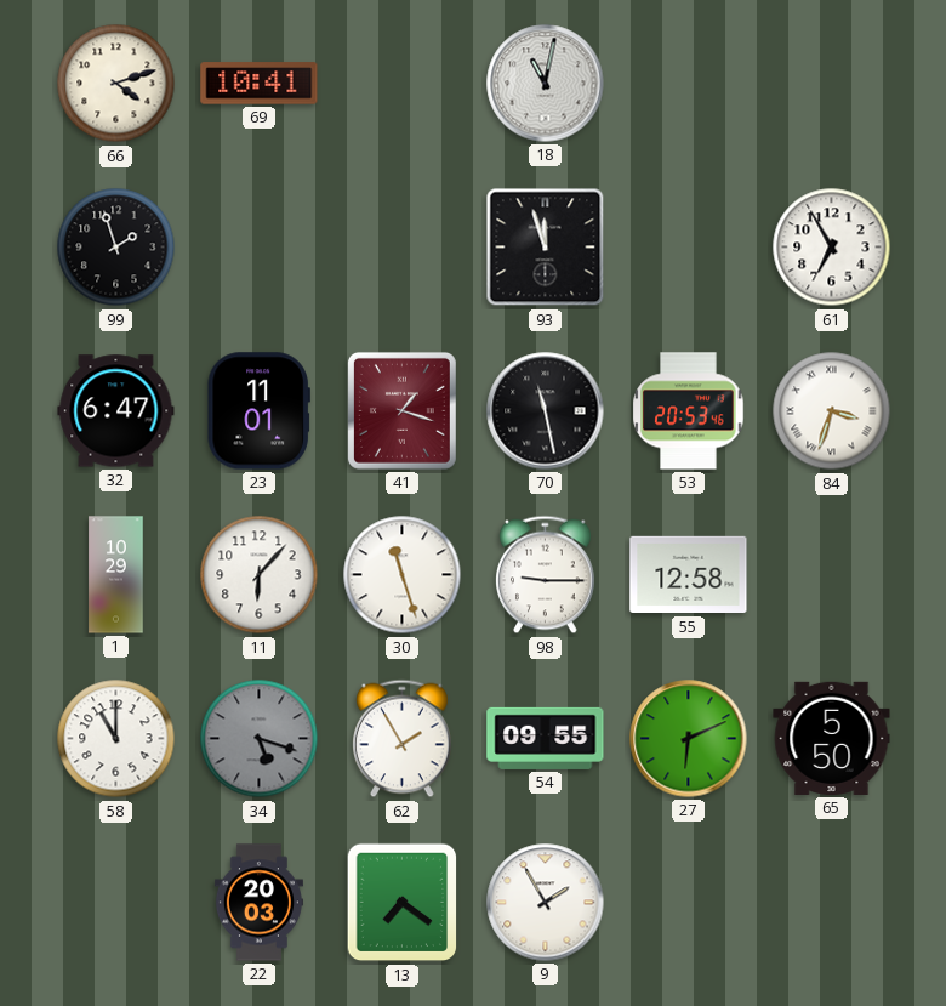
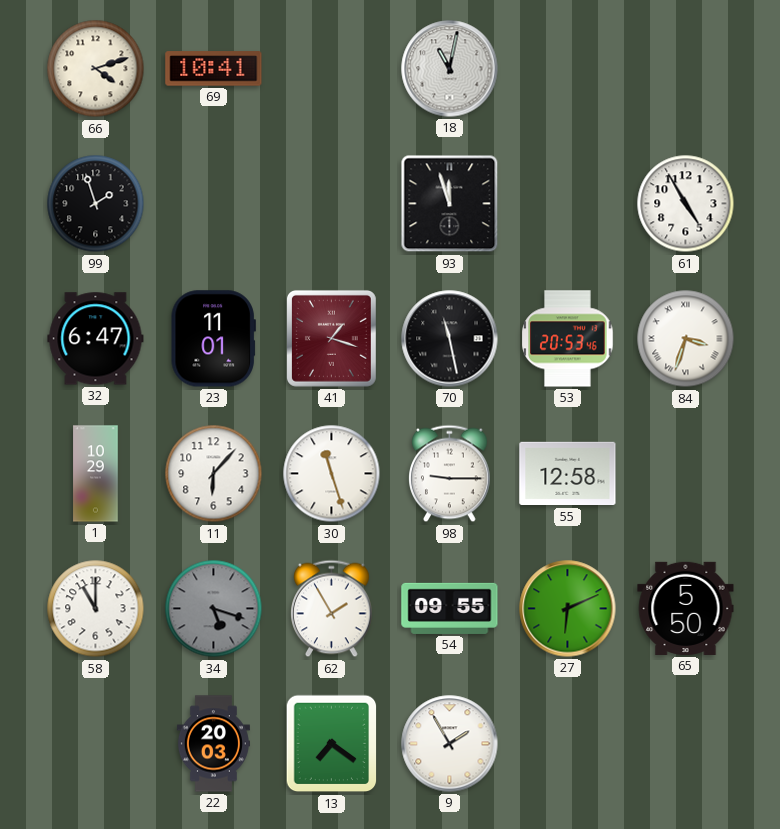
61: 6:55 -> 4:55
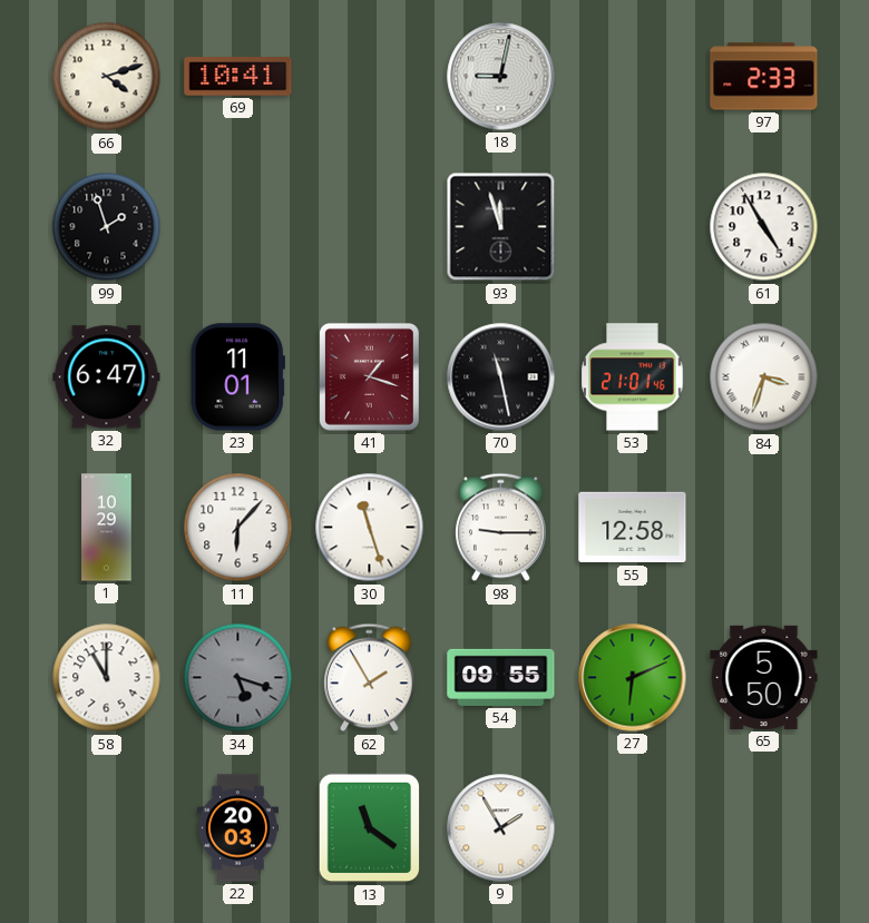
18: 11:02 -> 9:02
97: none -> 2:33
53: 20:53 -> 21:01
13: 7:21 -> 11:21
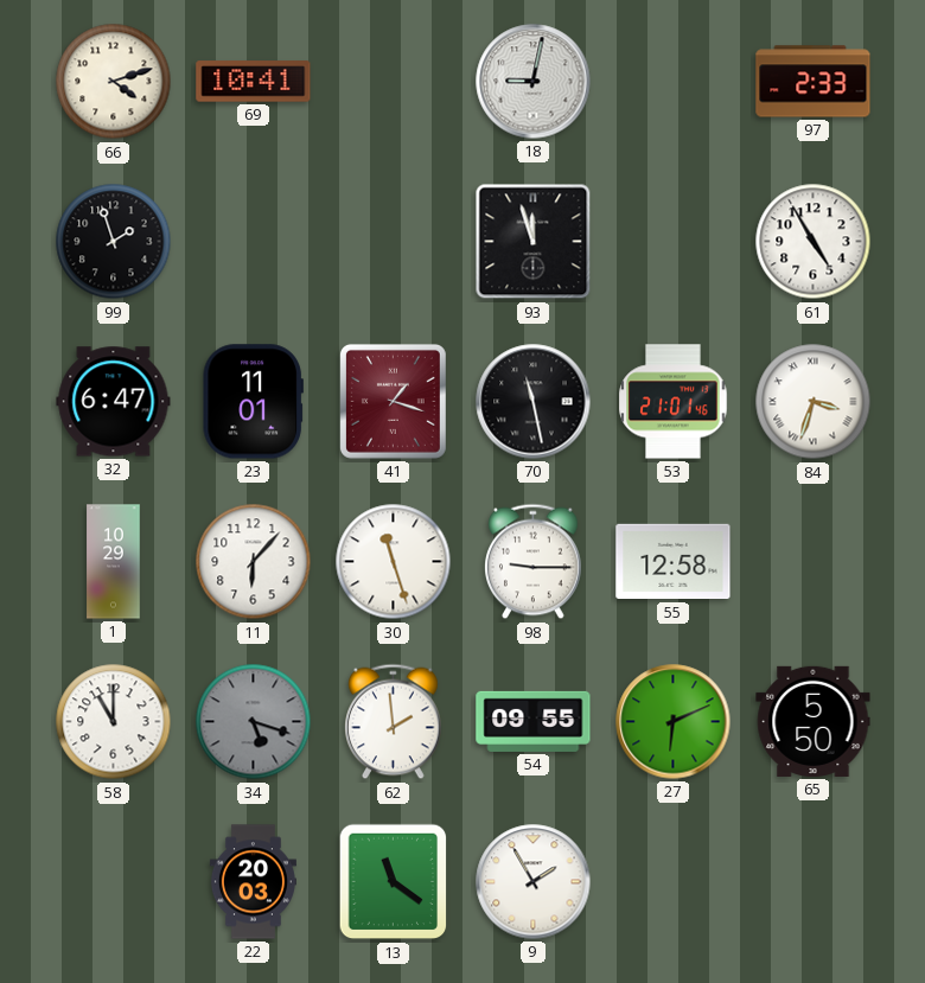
62: 1:55 -> 1:59
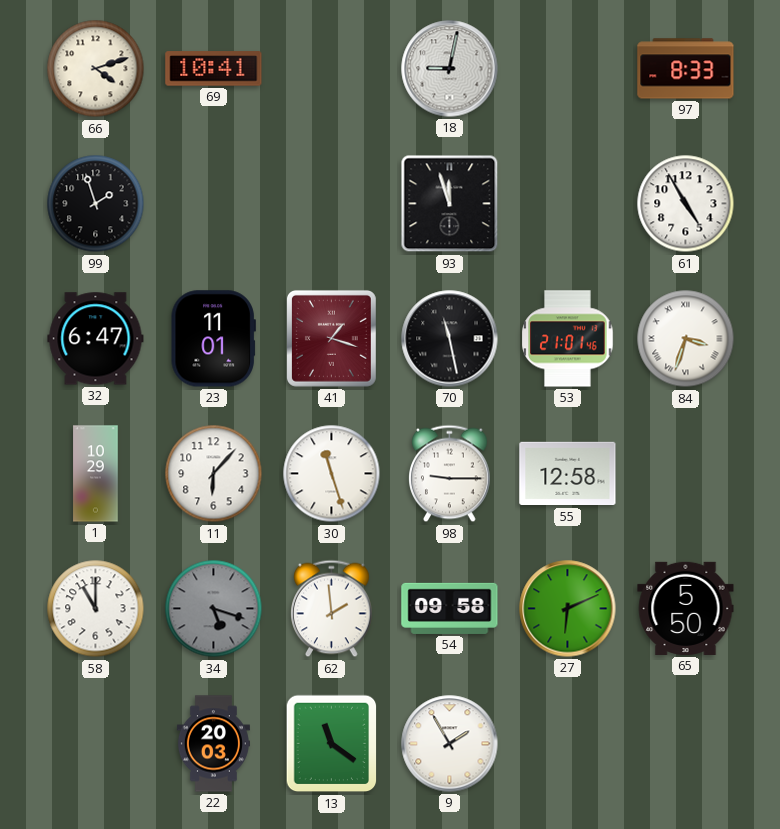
97: 2:33 -> 8:33
54: 09:55 -> 09:58
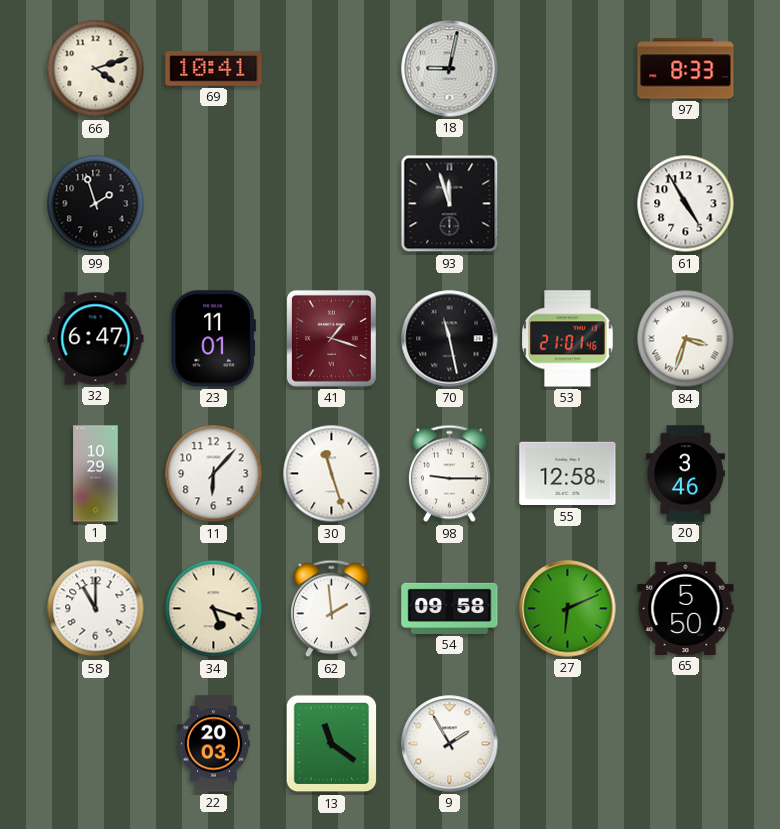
20: none -> 3:46
34 dial: grey -> cream
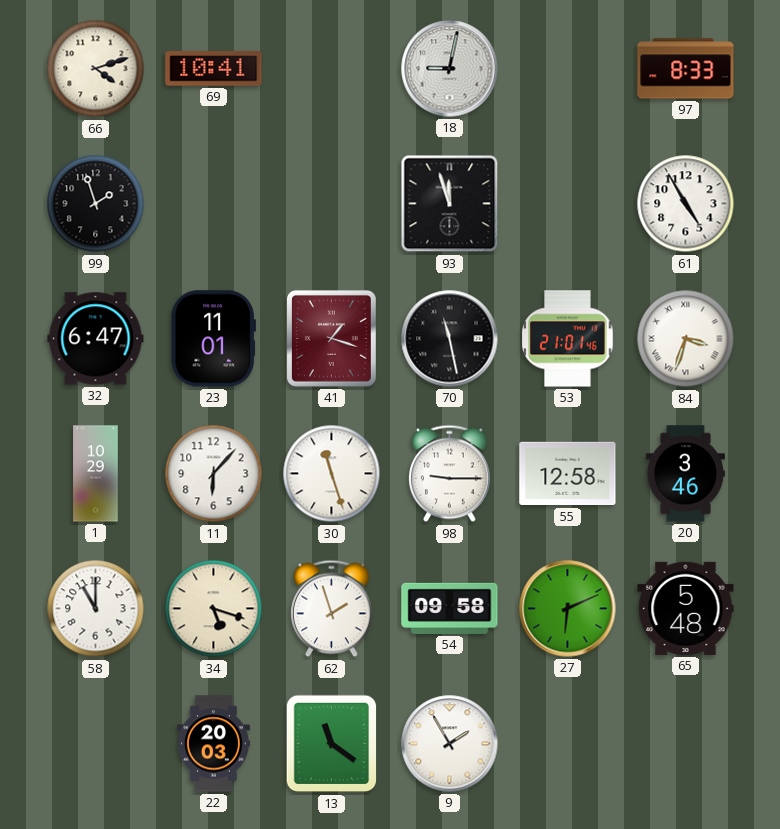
62: 1:59 -> 1:57
65: 5:50 -> 5:48
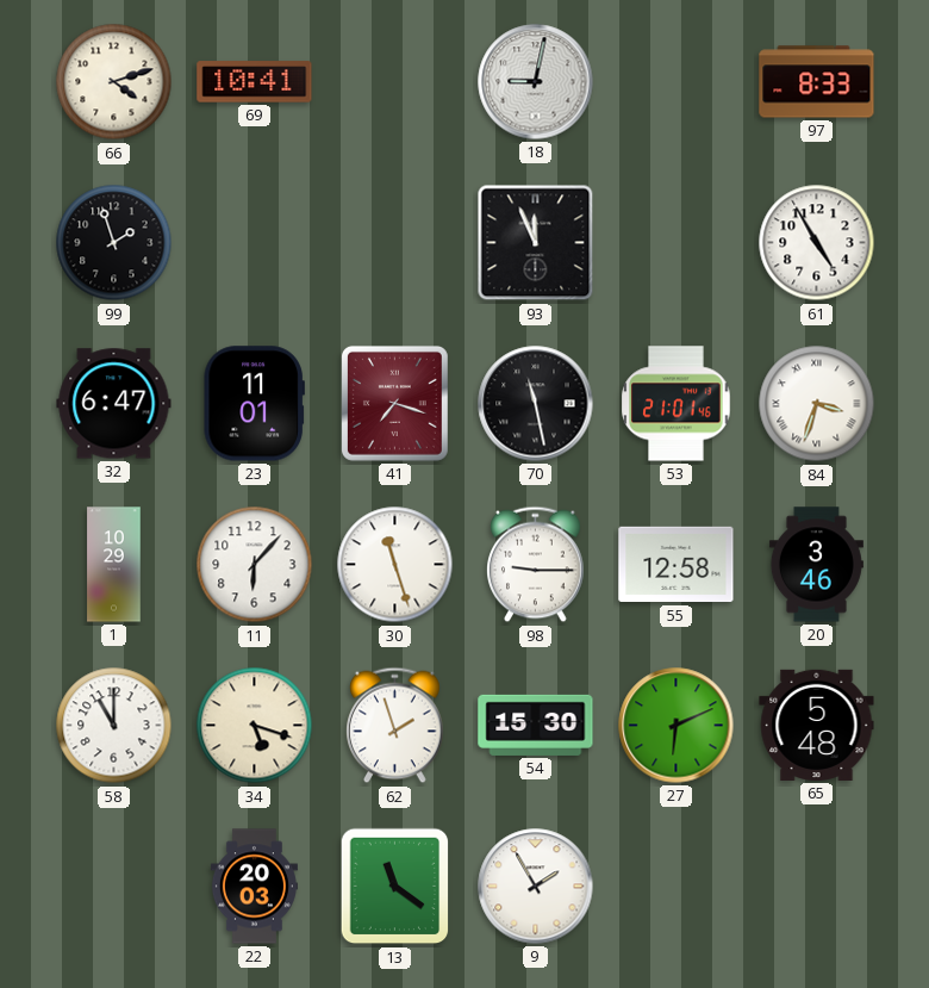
93: 11:57 -> 11:56
41: 1:18 -> 7:18
54: 09:58 -> 15:30
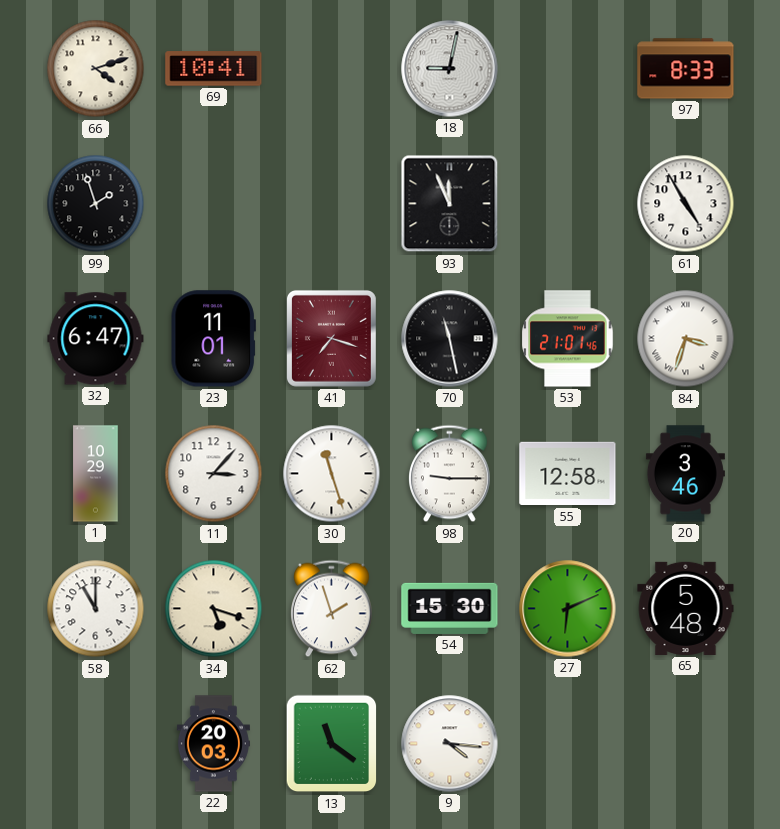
11: 6:07 -> 3:07
9: 1:55 -> 4:16
